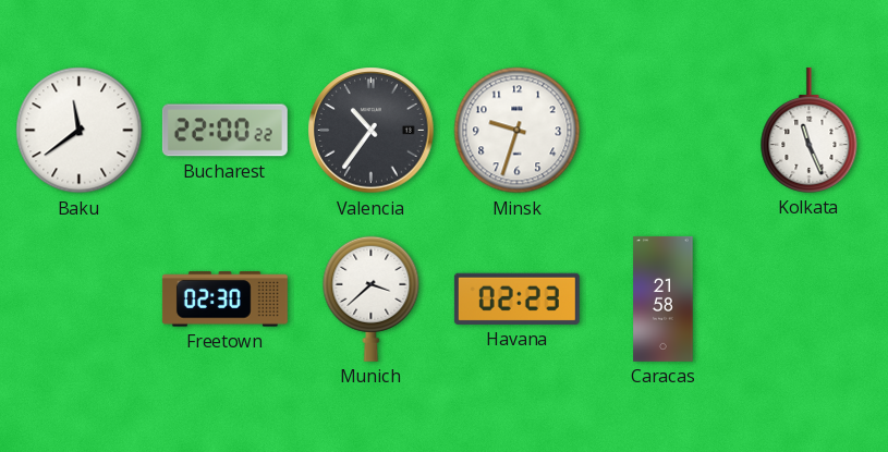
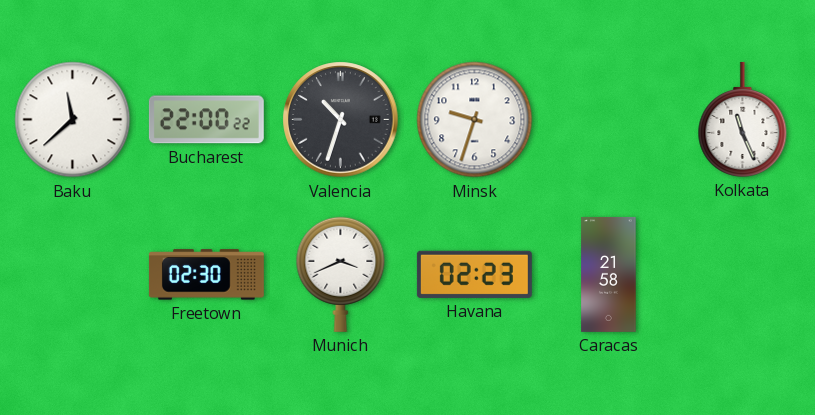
Baku: 11:39 -> 11:38
Valencia: 10:36 -> 10:33
Munich: 3:38 -> 3:41
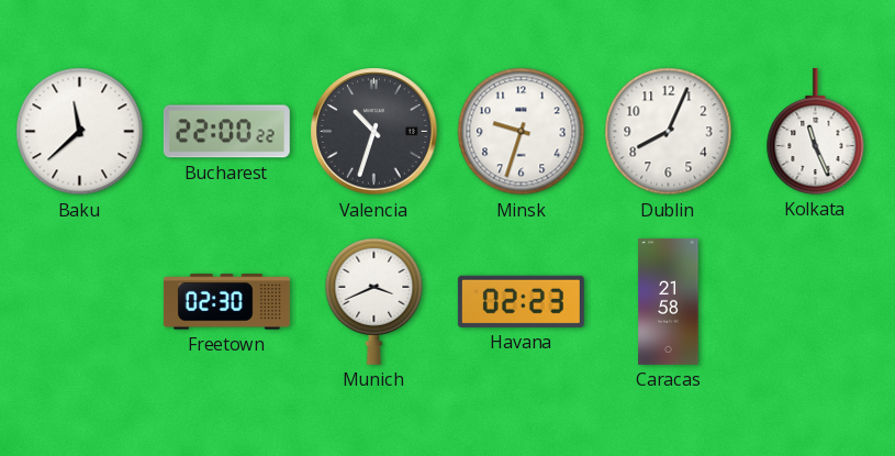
Dublin: none -> 8:04
